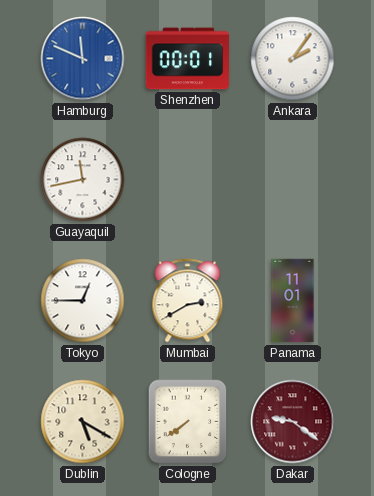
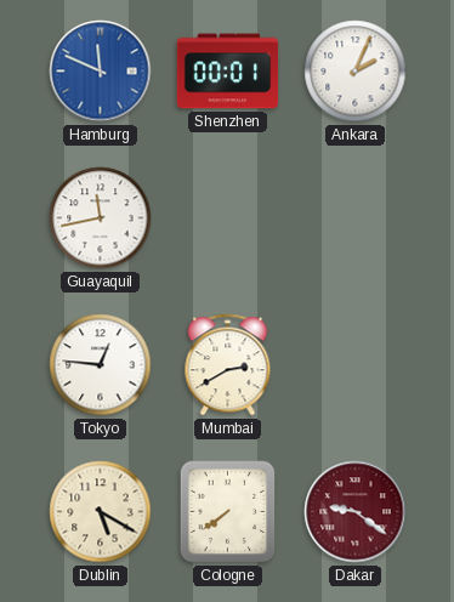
Ankara: 2:06 -> 2:04
Tokyo: 12:45 -> 12:46
Panama: 11:01 -> none
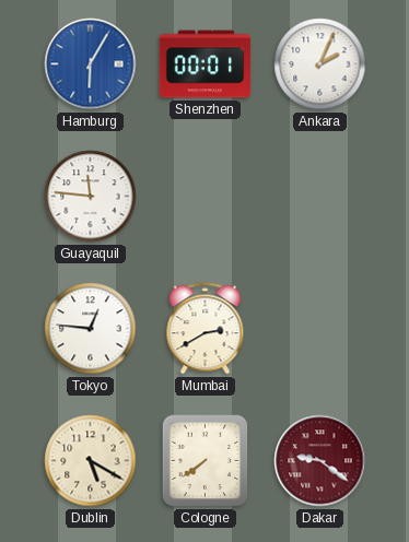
Hamburg: 11:49 -> 6:05
Guayaquil: 11:43 -> 11:46
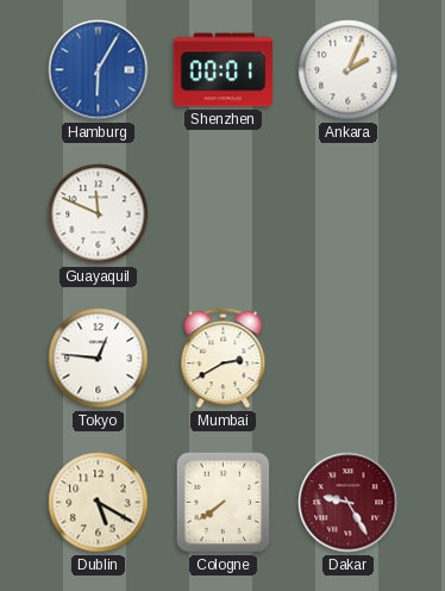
Guayaquil: 11:46 -> 11:49
Dakar: 9:21 -> 9:25
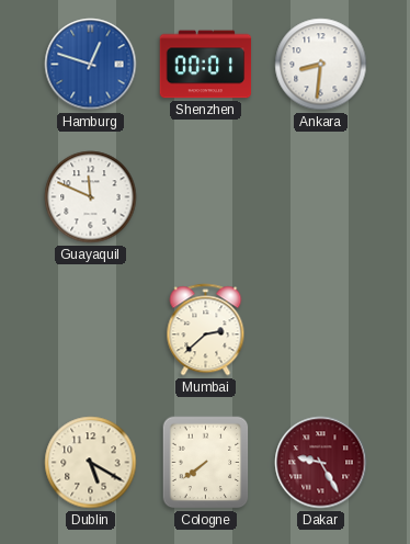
Hamburg: 6:05 -> 12:48
Ankara: 2:04 -> 8:31
Tokyo: 12:46 -> none
Mumbai: 2:40 -> 2:38
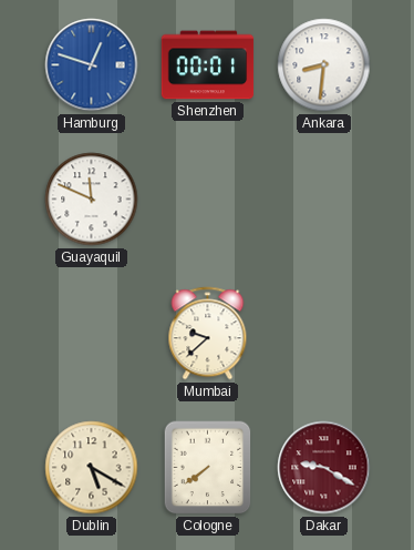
Mumbai: 2:38 -> 9:38
Dakar: 9:25 -> 9:20
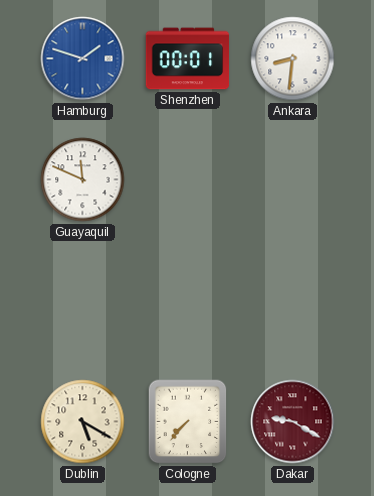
Hamburg: 12:48 -> 1:48
Mumbai: 9:38 -> none
Cologne: 7:39 -> 7:37
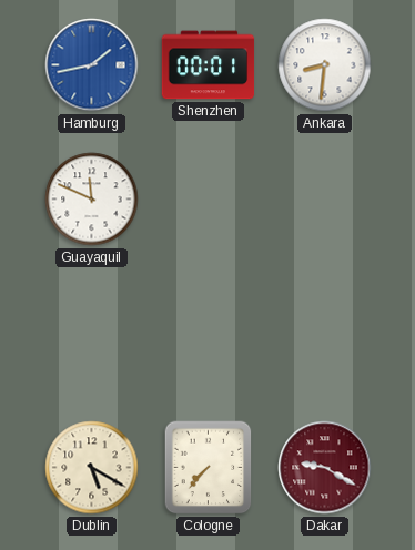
Hamburg: 1:48 -> 1:43
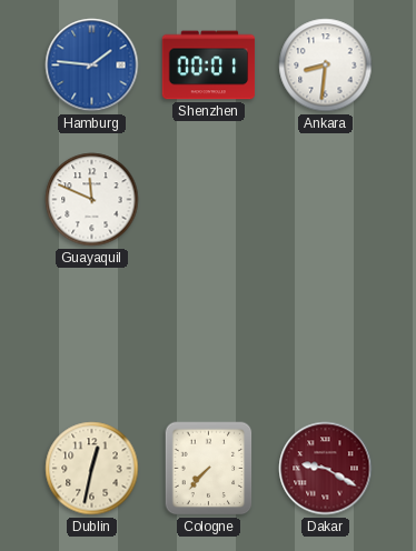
Hamburg: 1:43 -> 1:46
Dublin: 5:20 -> 12:32
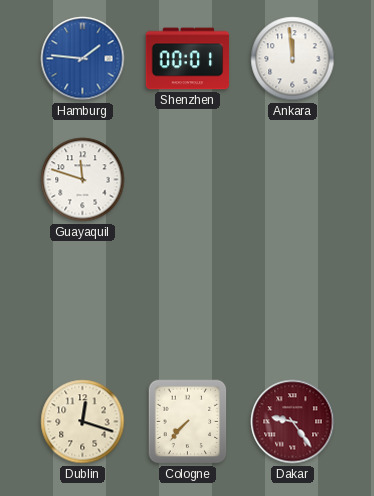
Ankara: 8:31 -> 11:59
Guayaquil: 11:49 -> 11:48
Dublin: 12:32 -> 12:18
Dakar: 9:20 -> 9:24
